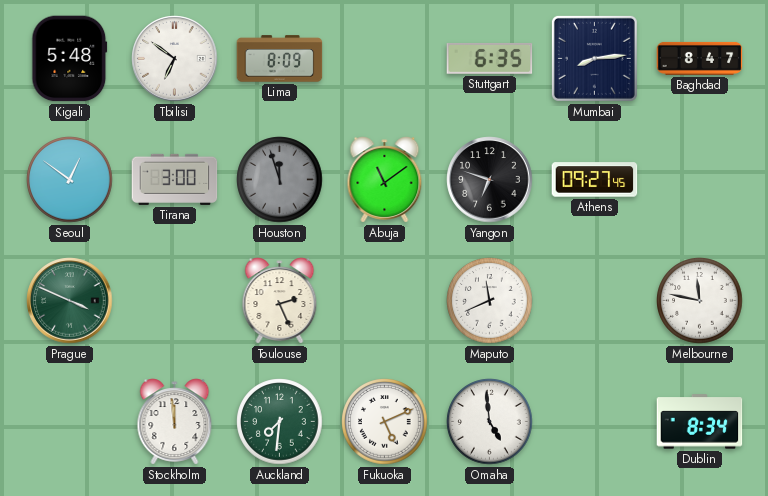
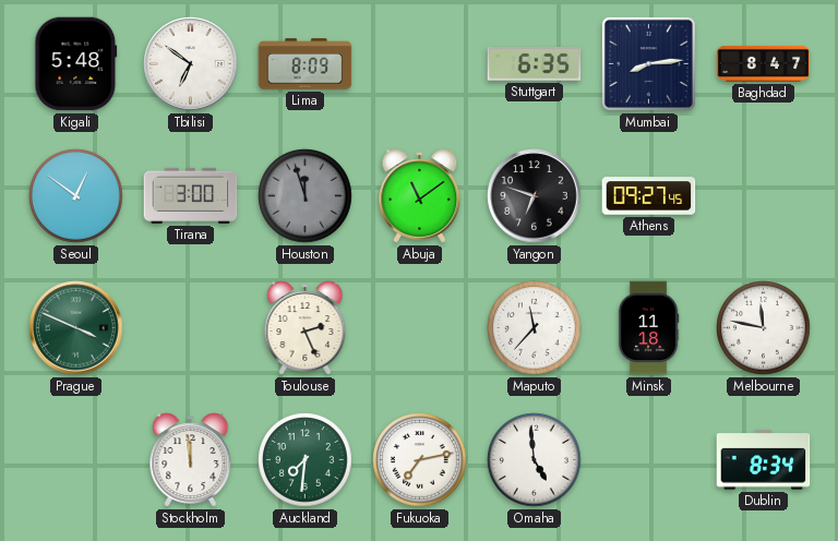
Maputo: 11:41 -> 11:37
Minsk: none -> 11:18
Fukuoka: 5:11 -> 7:13
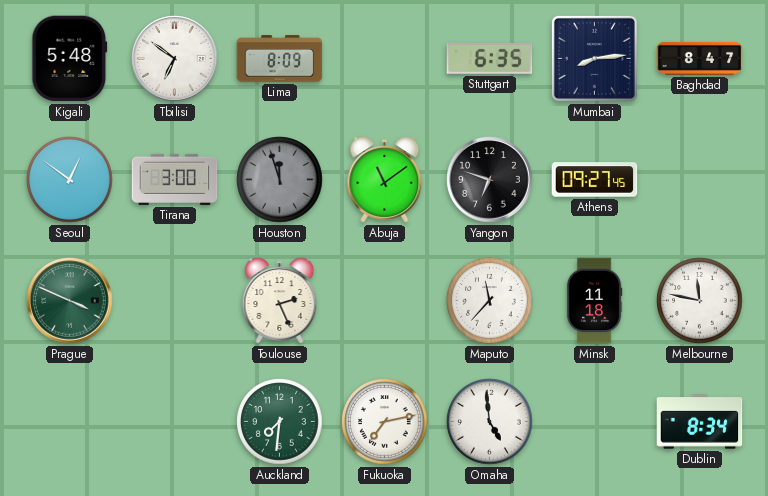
Stockholm: 11:59 -> none
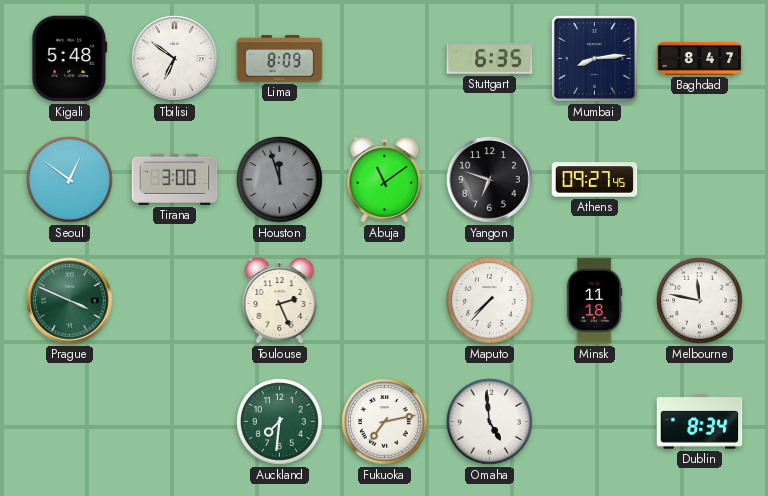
Maputo: 11:37 -> 7:37
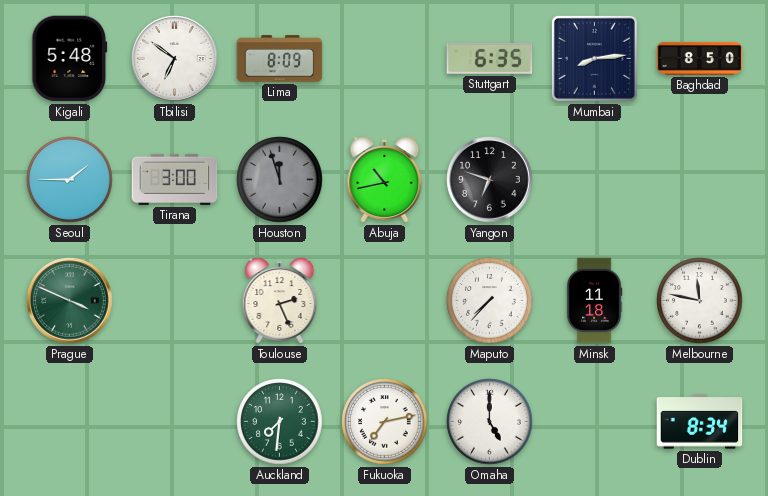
Baghdad: 8:47 -> 8:50
Seoul: 12:51 -> 1:45
Abuja: 11:09 -> 10:43
Athens: 09:27 -> none
Omaha: 4:59 -> 5:00
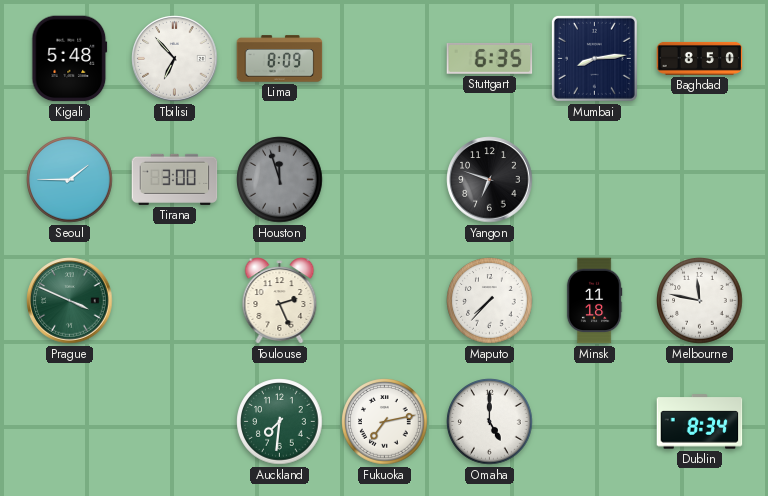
Tbilisi: 6:51 -> 6:53
Abuja: 10:43 -> none
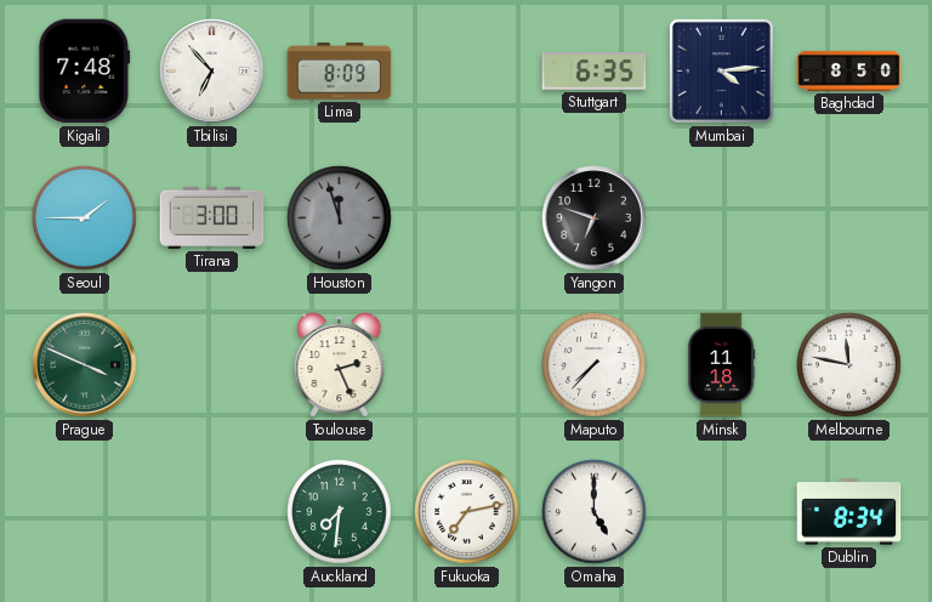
Kigali: 5:48 -> 7:48
Mumbai: 8:14 -> 4:14
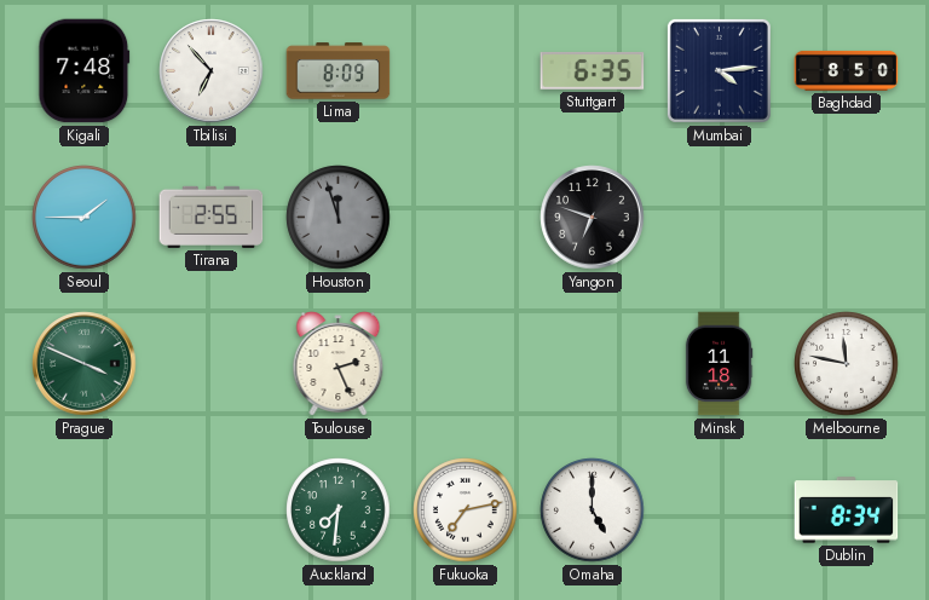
Tirana: 3:00 -> 2:55
Maputo: 7:37 -> none
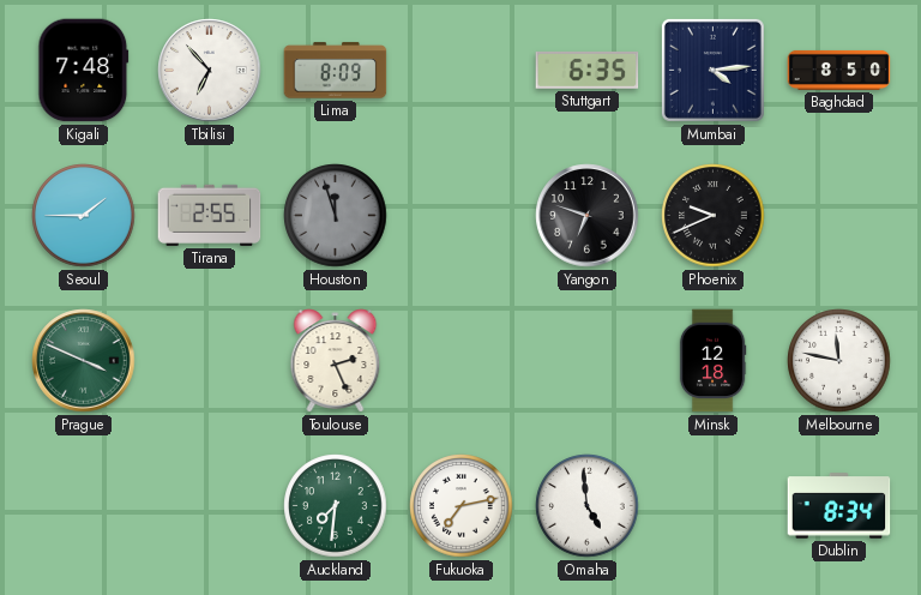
Phoenix: none -> 9:41
Minsk: 11:18 -> 12:18
Omaha: 5:00 -> 4:59
